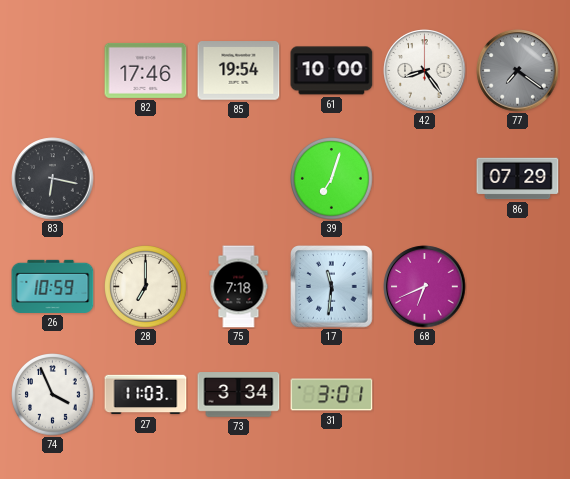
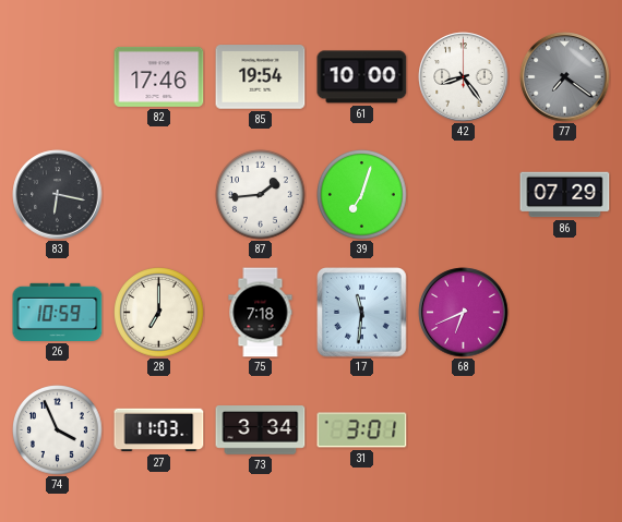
87: none -> 1:44
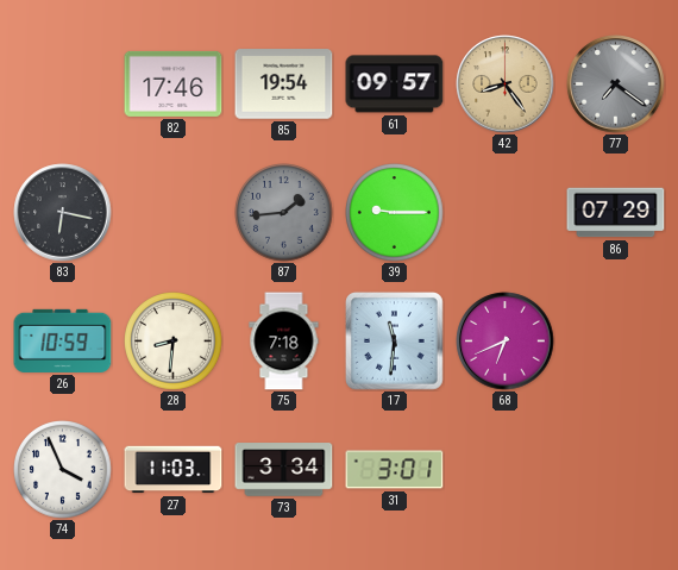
61: 10:00 -> 09:57
42 dial: white -> champagne
87 dial: white -> grey
39: 7:03 -> 9:15
28: 7:00 -> 8:31
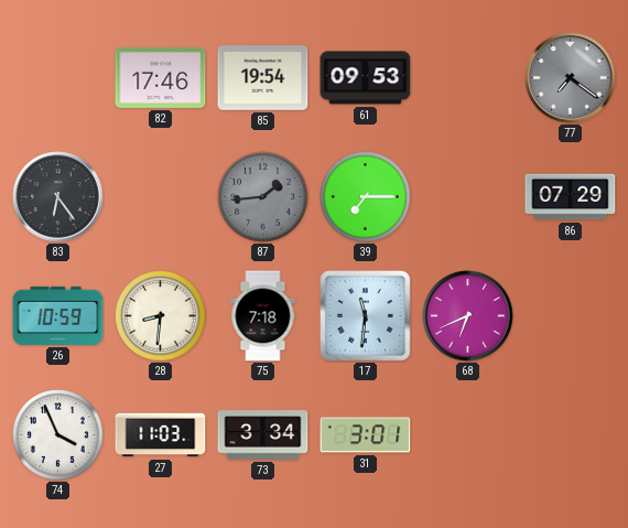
61: 09:57 -> 09:53
42: 8:24 -> none
83: 6:17 -> 6:24
39: 9:15 -> 7:15
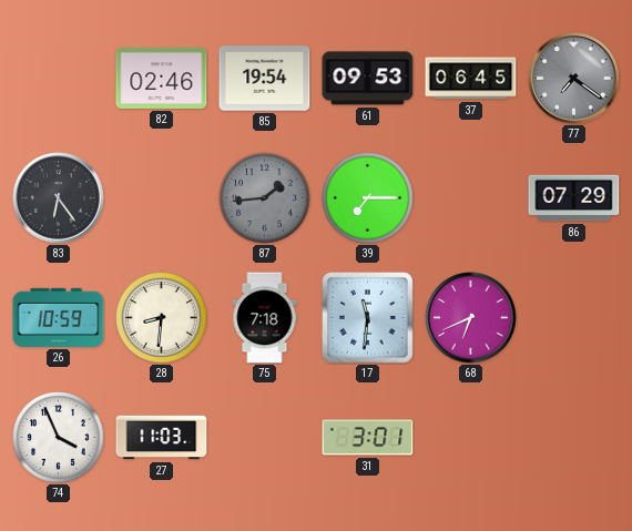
82: 17:46 -> 02:46
37: none -> 06:45
73: 3:34 -> none
